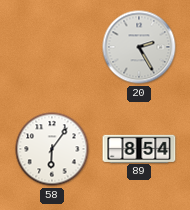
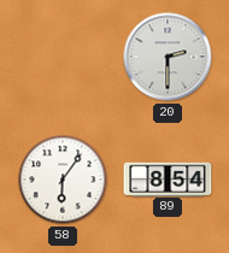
20: 2:25 -> 2:30
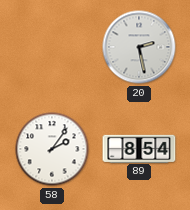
20: 2:30 -> 2:28
58: 6:06 -> 2:06
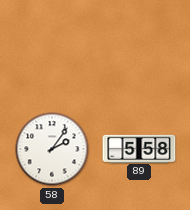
20: 2:28 -> none
89: 8:54 -> 5:58
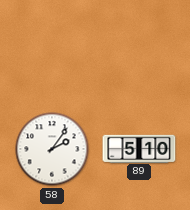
89: 5:58 -> 5:10
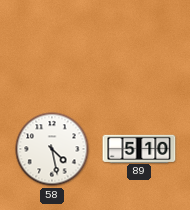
58: 2:06 -> 4:28
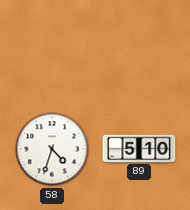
58: 4:28 -> 4:33
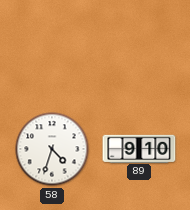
89: 5:10 -> 9:10
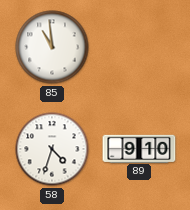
85: none -> 10:59
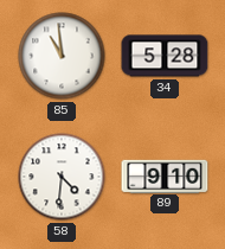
34: none -> 5:28
58: 4:33 -> 4:31
